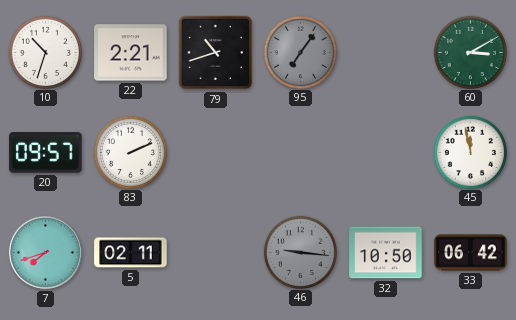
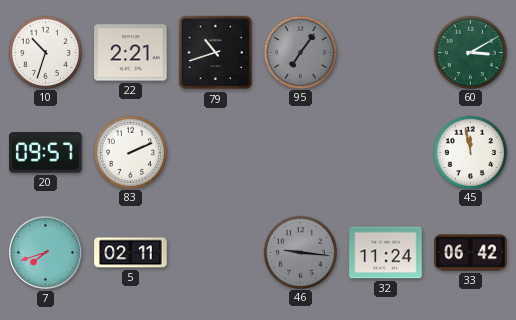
32: 10:50 -> 11:24
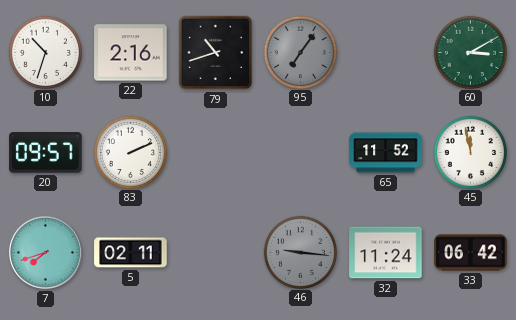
22: 2:21 -> 2:16
65: none -> 11:52
